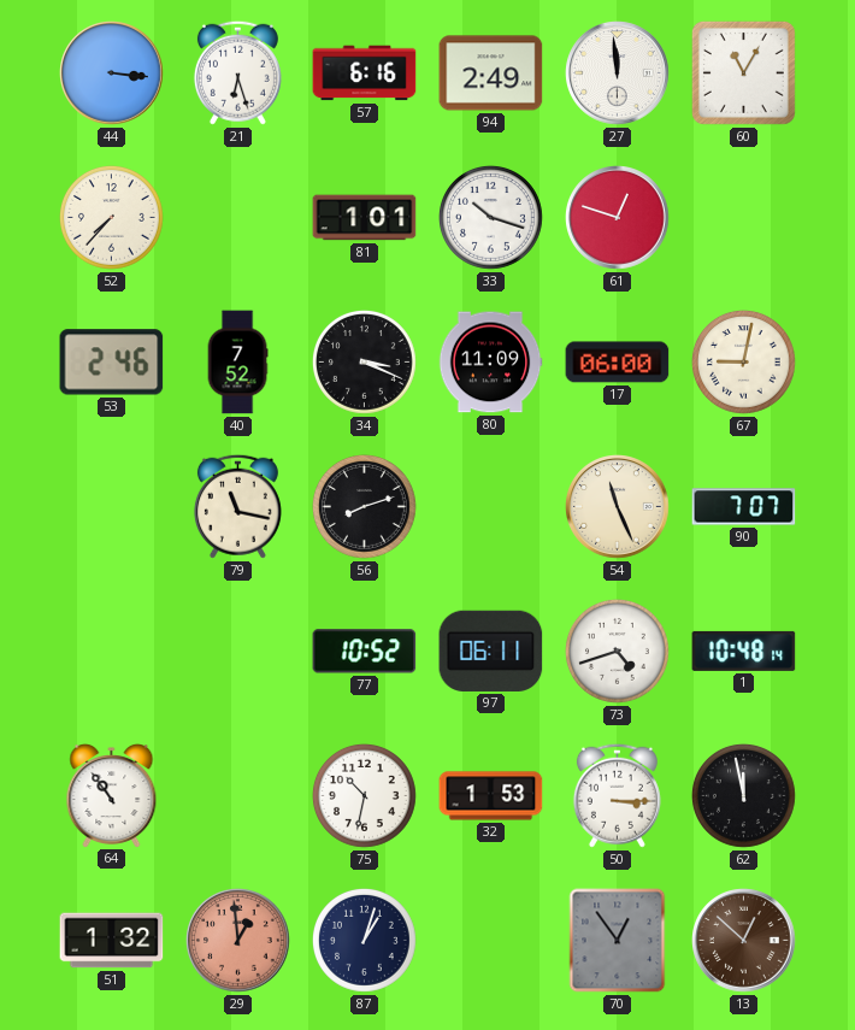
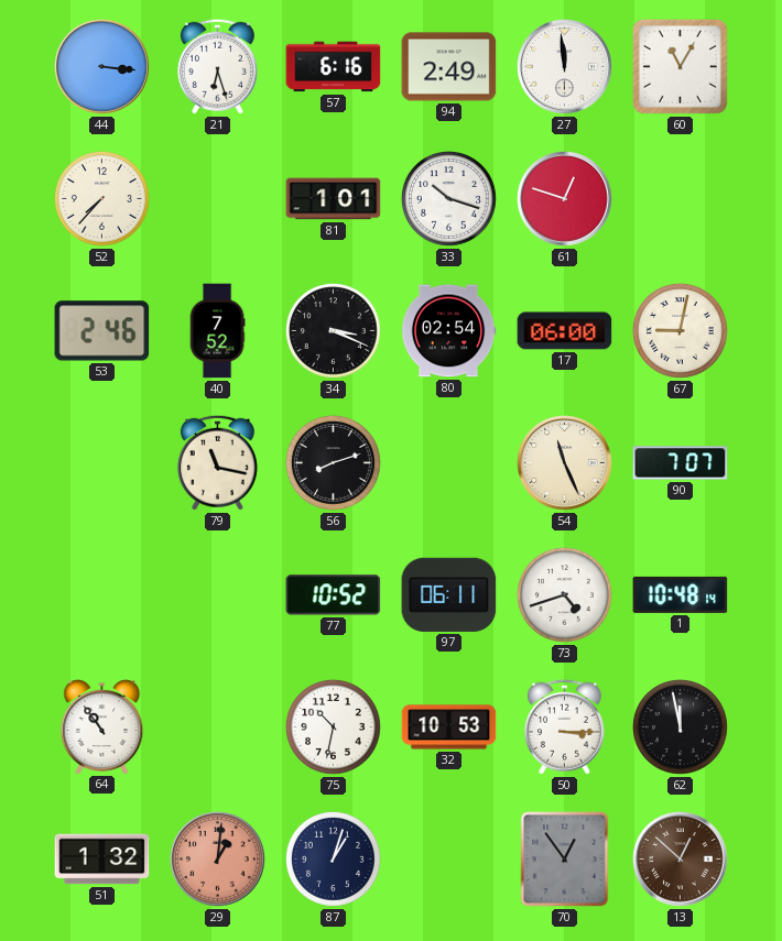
80: 11:09 -> 02:54
32: 1:53 -> 10:53
29: 12:59 -> 1:01
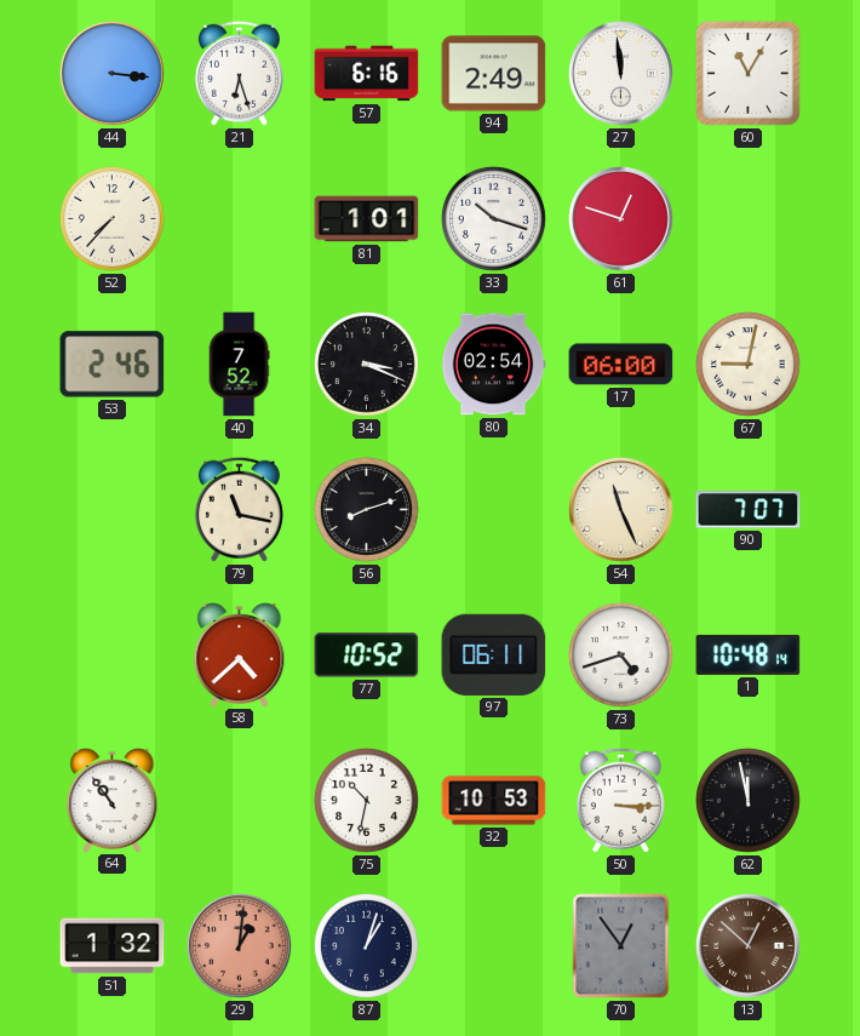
58: none -> 4:38
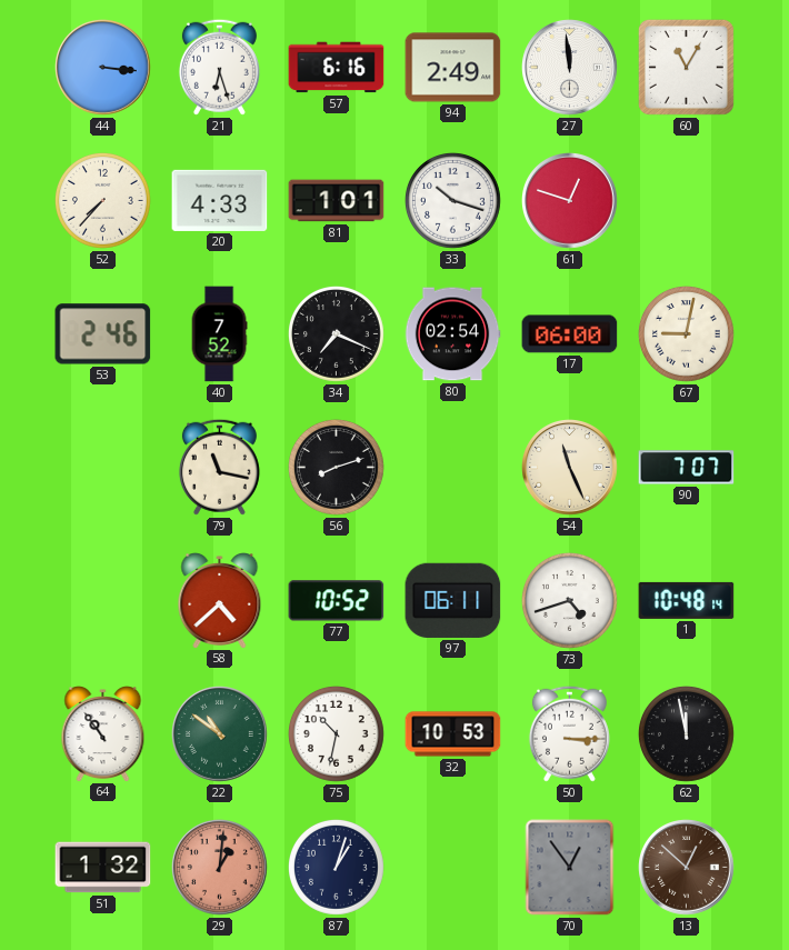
20: none -> 4:33
34: 3:19 -> 7:19
22: none -> 10:51
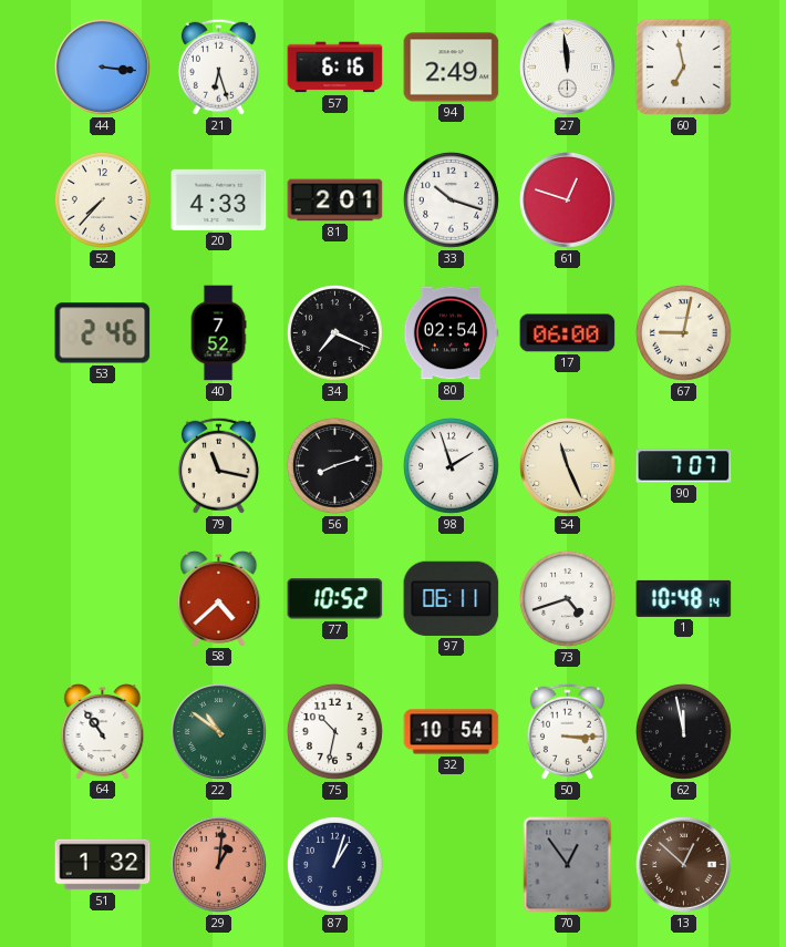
60: 11:05 -> 6:58
81: 1:01 -> 2:01
98: none -> 1:57
32: 10:53 -> 10:54
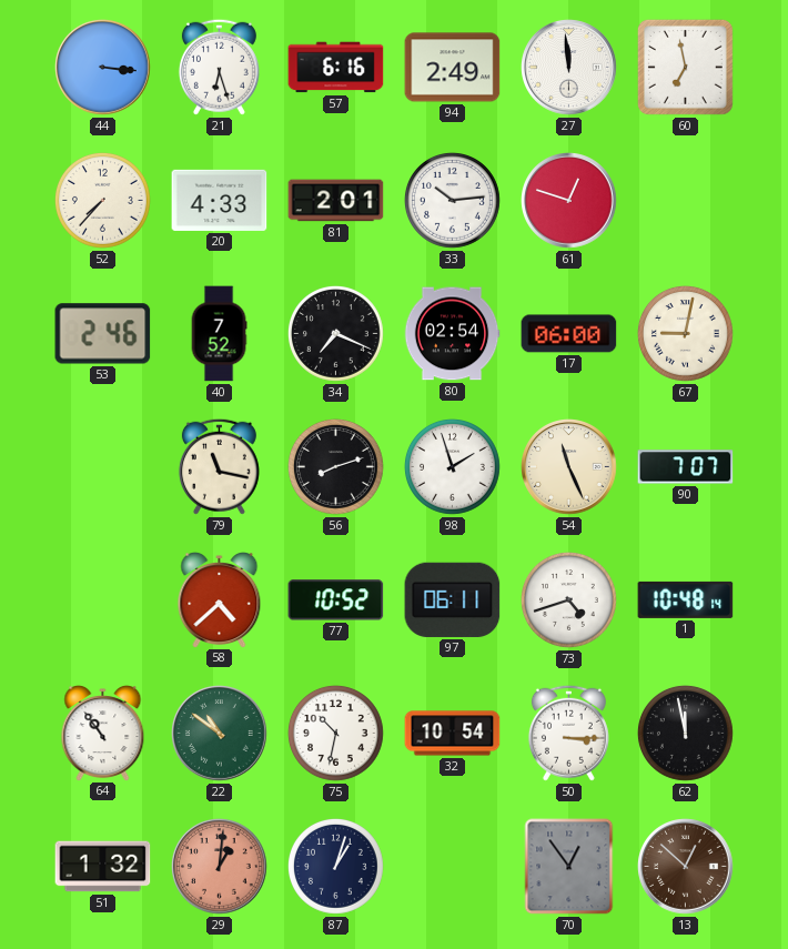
33: 10:18 -> 10:14
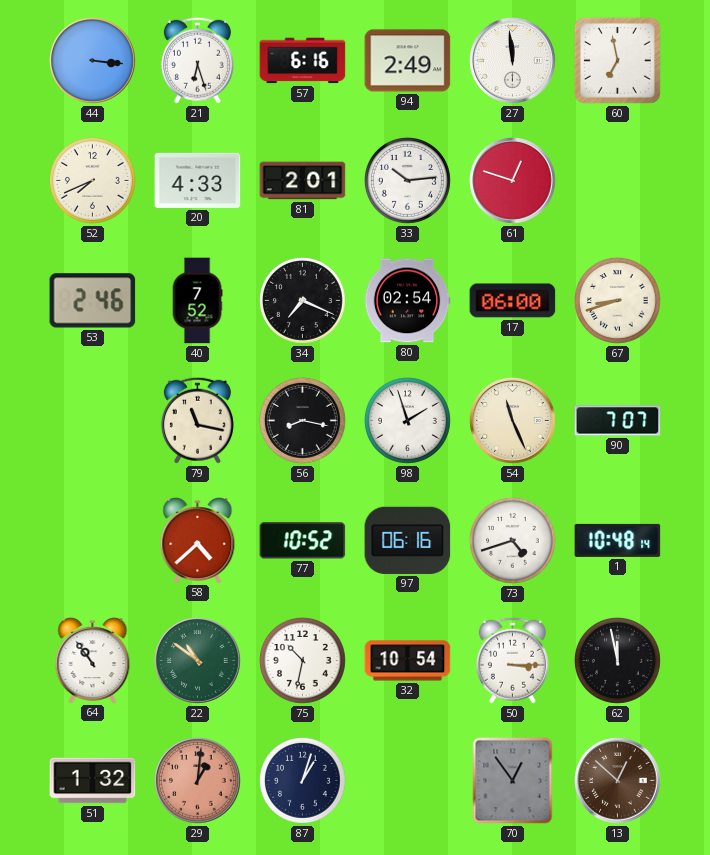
52: 7:37 -> 7:41
67: 9:02 -> 8:42
56: 8:12 -> 8:17
97: 06:11 -> 06:16
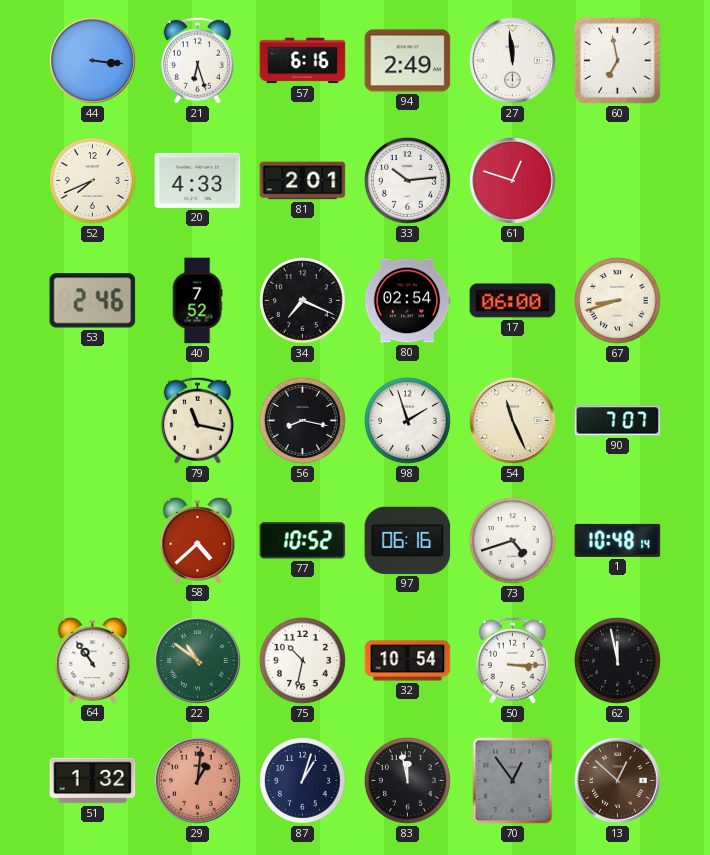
83: none -> 11:58
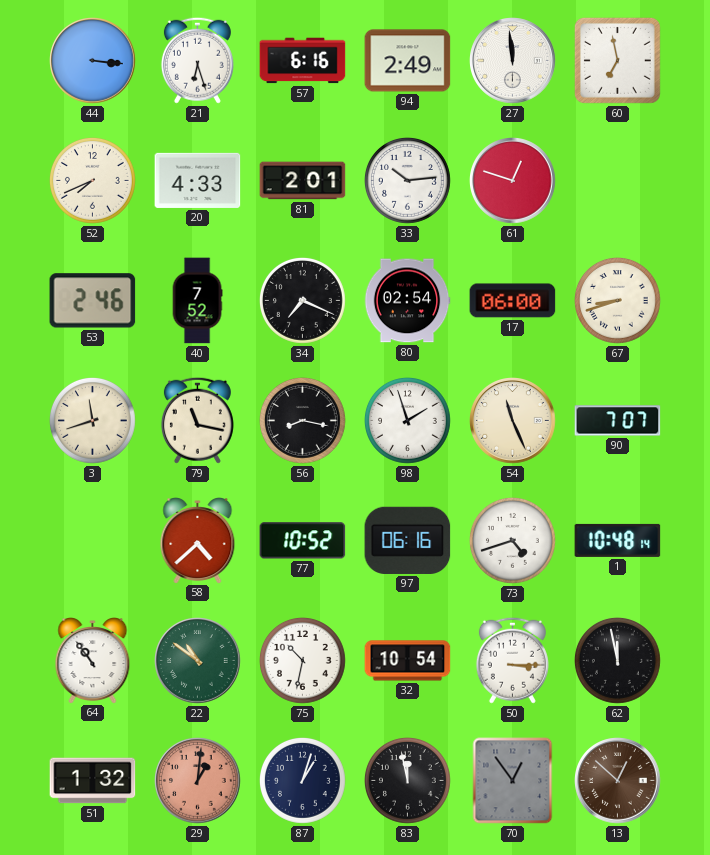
3: none -> 11:42
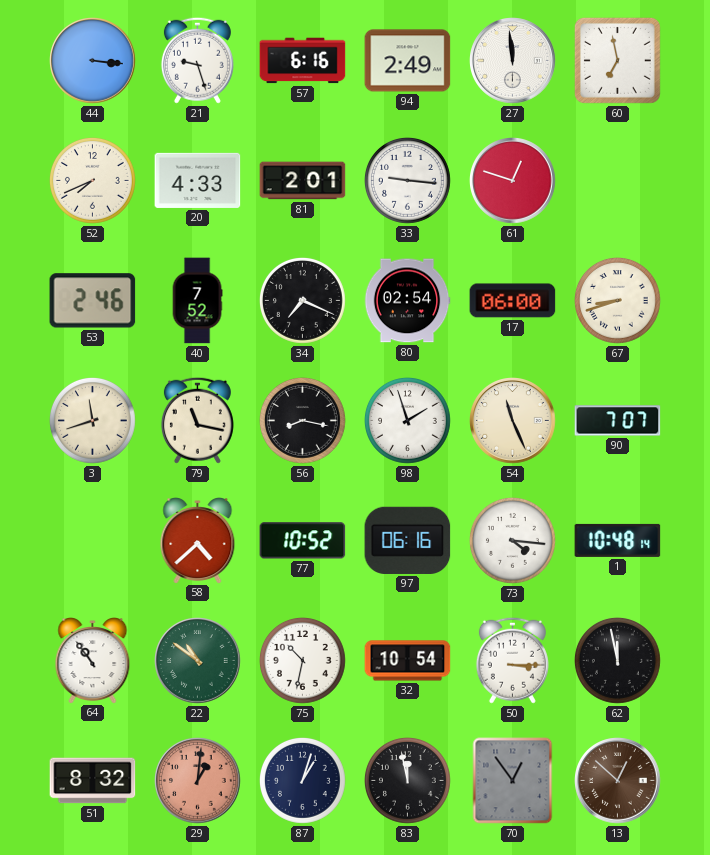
21: 6:27 -> 9:27
33: 10:14 -> 9:16
73: 4:42 -> 4:16
51: 1:32 -> 8:32
